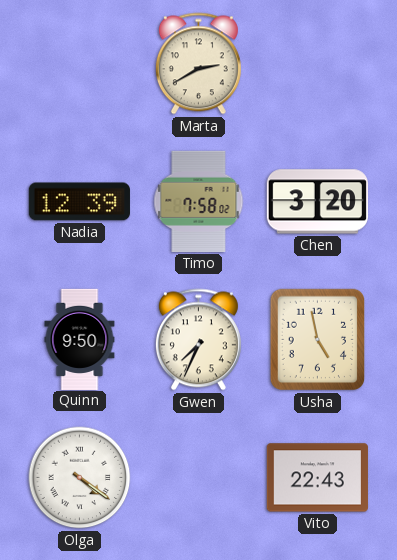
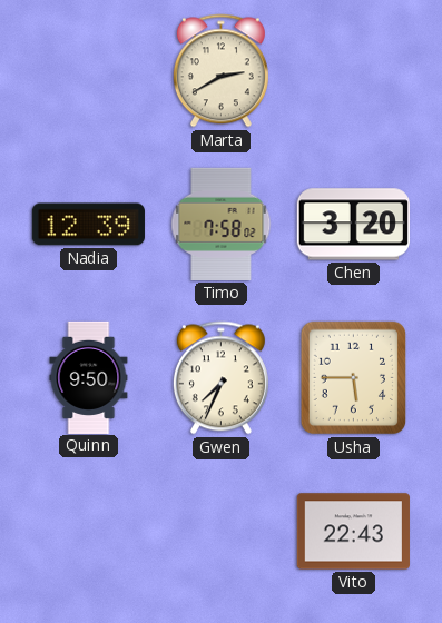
Usha: 4:58 -> 5:45
Olga: 4:21 -> none
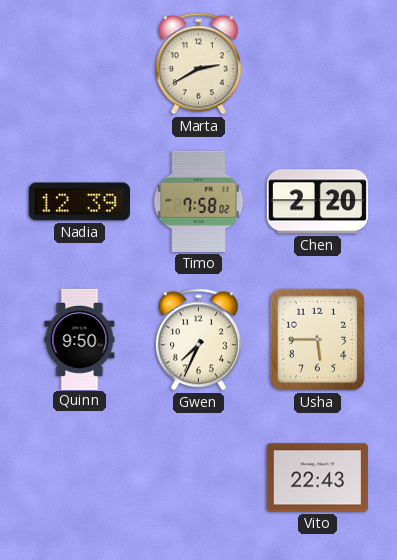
Chen: 3:20 -> 2:20
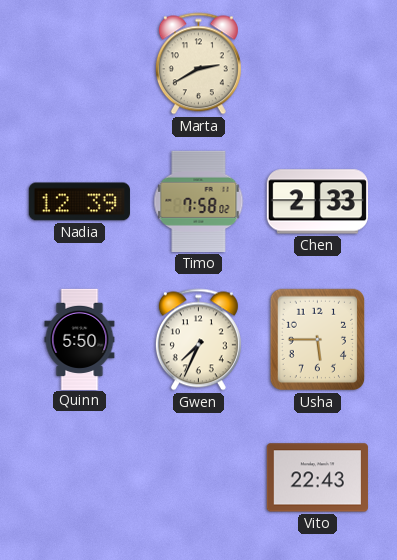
Chen: 2:20 -> 2:33
Quinn: 9:50 -> 5:50
